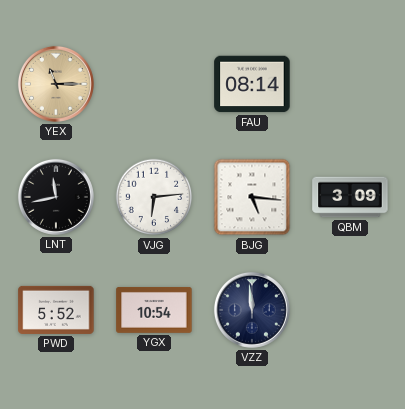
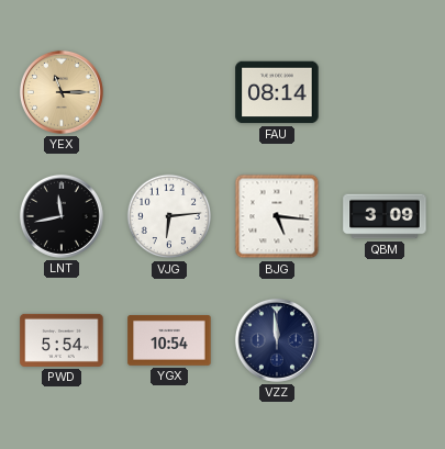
PWD: 5:52 -> 5:54
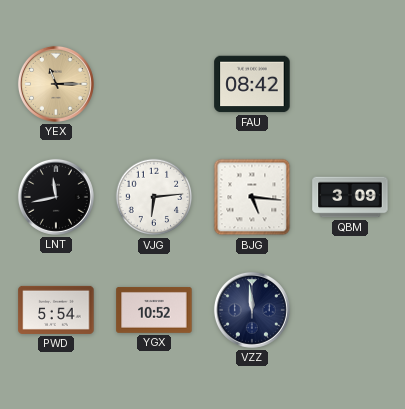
FAU: 08:14 -> 08:42
YGX: 10:54 -> 10:52
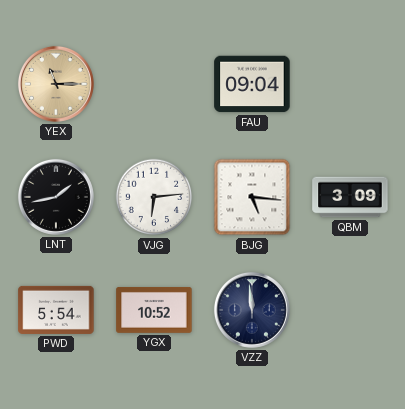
FAU: 08:42 -> 09:04
LNT: 11:43 -> 1:43
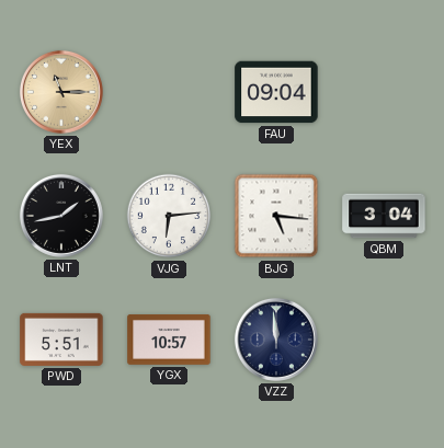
QBM: 3:09 -> 3:04
PWD: 5:54 -> 5:51
YGX: 10:52 -> 10:57
